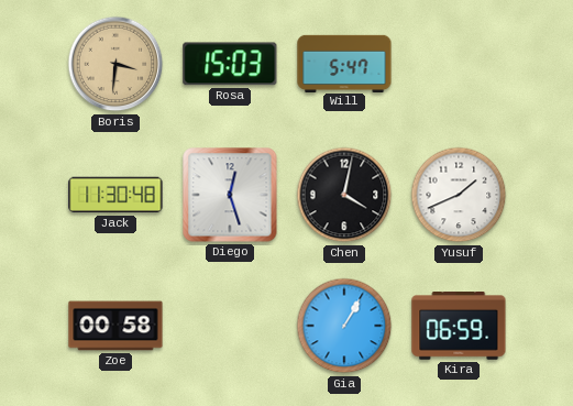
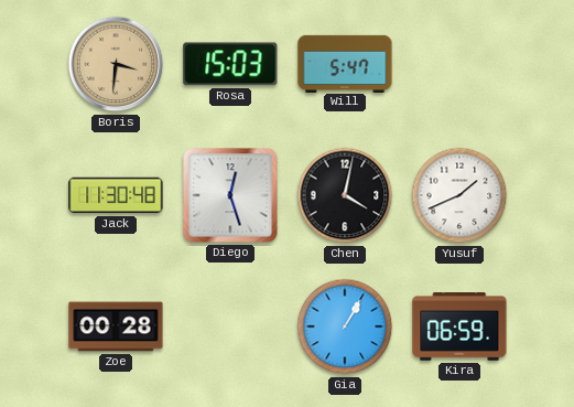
Zoe: 00:58 -> 00:28
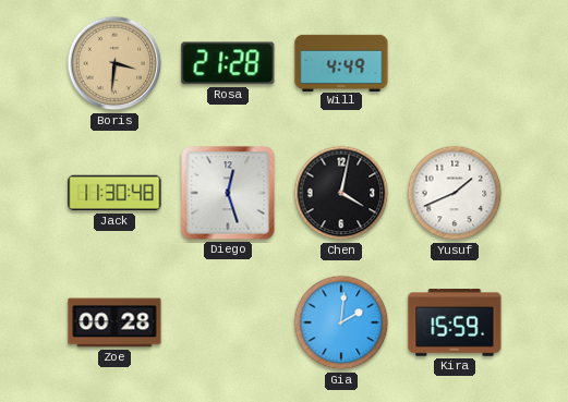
Rosa: 15:03 -> 21:28
Will: 5:47 -> 4:49
Gia: 1:05 -> 2:01
Kira: 06:59 -> 15:59
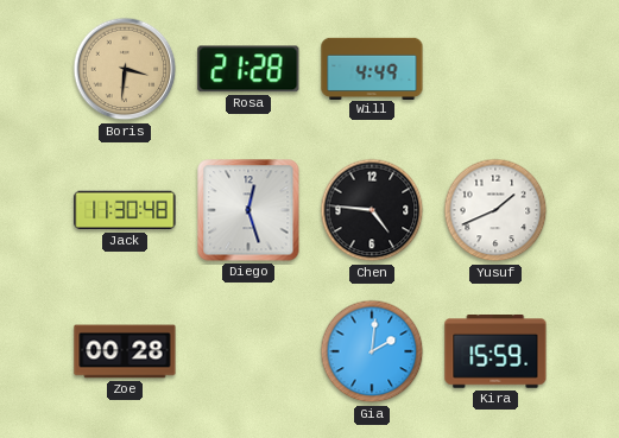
Chen: 4:02 -> 4:46
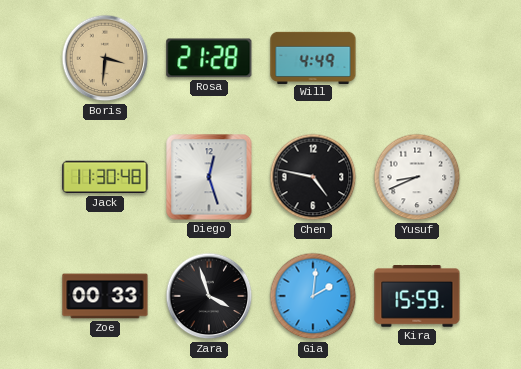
Chen: 4:46 -> 4:47
Yusuf: 1:41 -> 8:41
Zoe: 00:28 -> 00:33
Zara: none -> 3:57
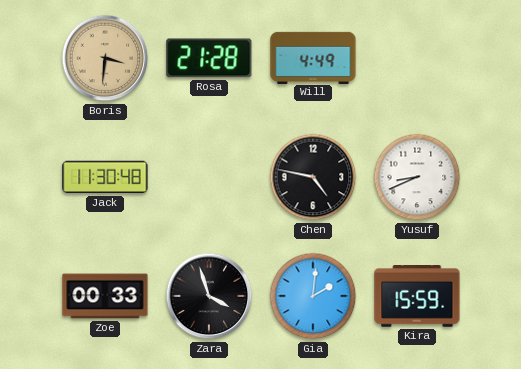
Diego: 12:27 -> none
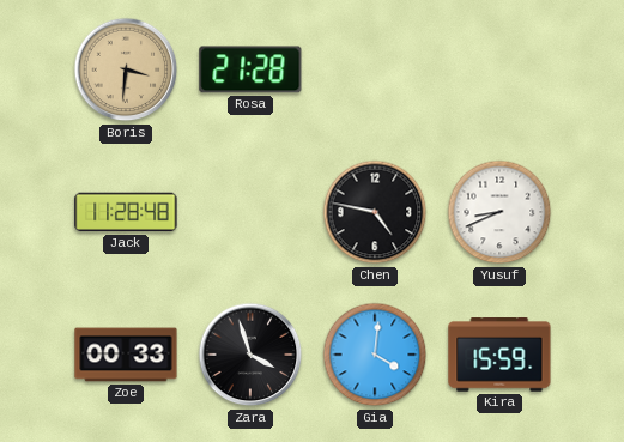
Will: 4:49 -> none
Jack: 11:30 -> 11:28
Gia: 2:01 -> 4:01
